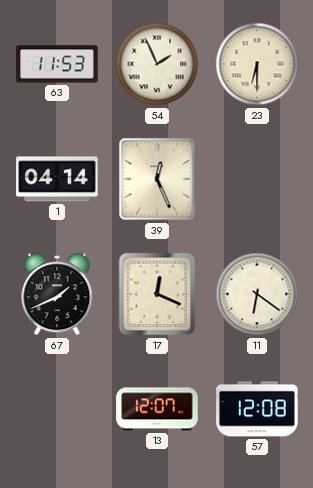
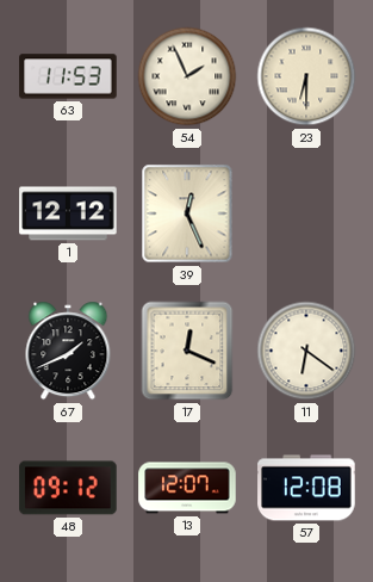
1: 04:14 -> 12:12
48: none -> 09:12
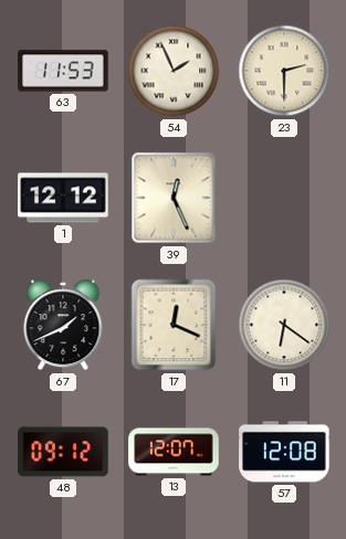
23: 6:30 -> 2:30
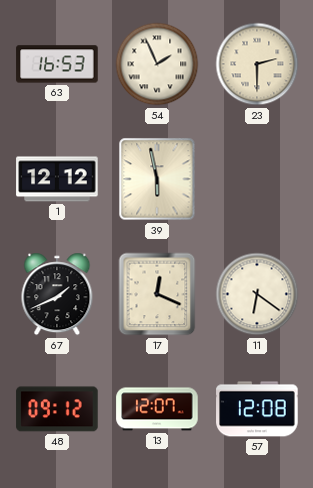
63: 11:53 -> 16:53
39: 12:26 -> 5:58
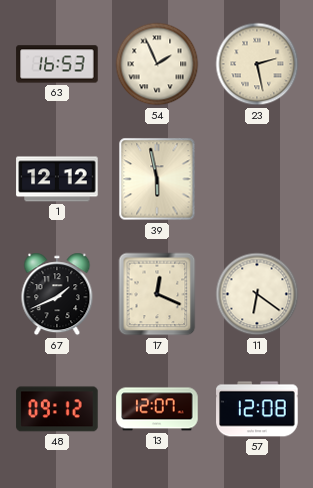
23: 2:30 -> 2:28
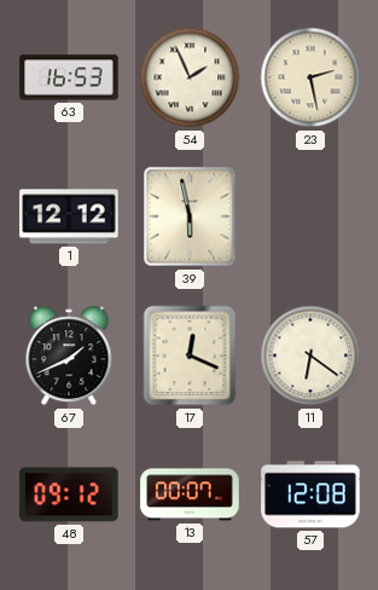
13: 12:07 -> 00:07
